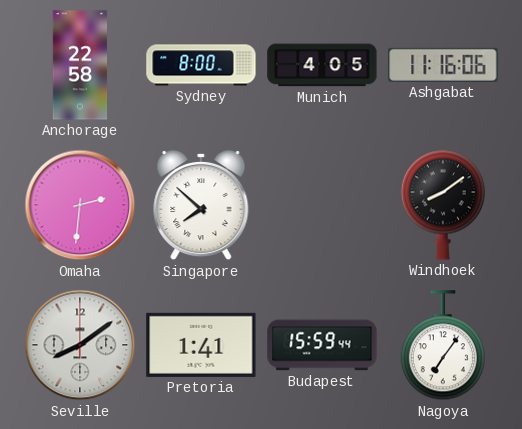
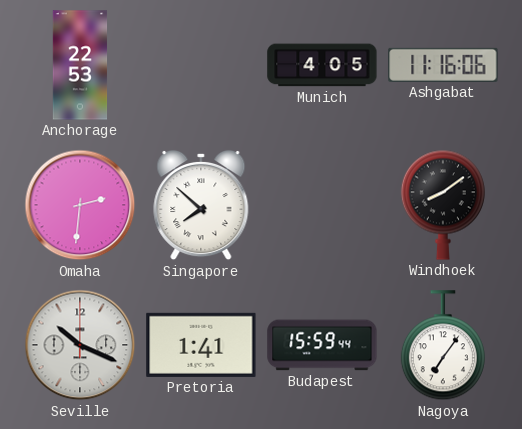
Anchorage: 22:58 -> 22:53
Sydney: 8:00 -> none
Seville: 8:09 -> 10:19
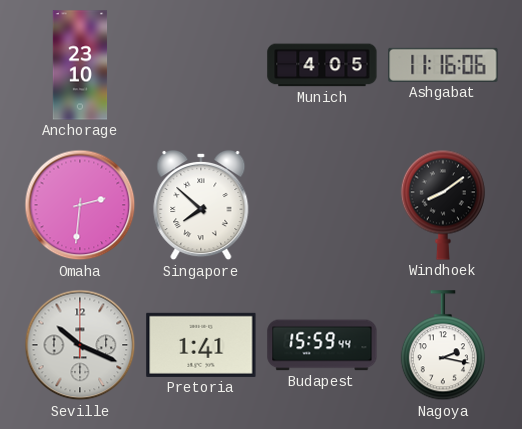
Anchorage: 22:53 -> 23:10
Nagoya: 7:06 -> 2:17
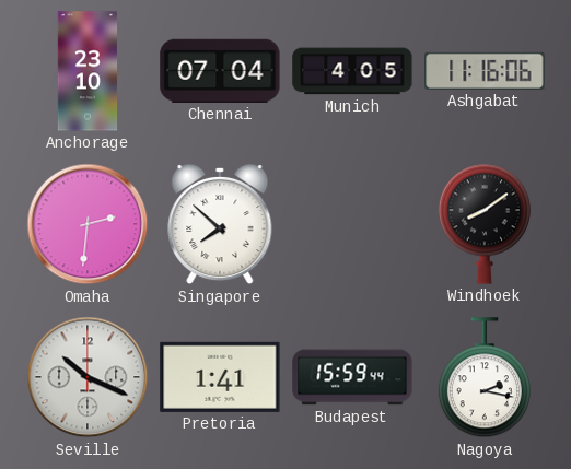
Chennai: none -> 07:04
